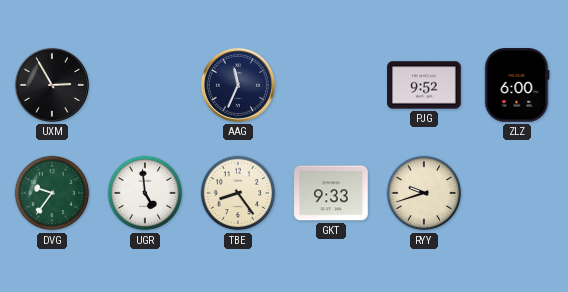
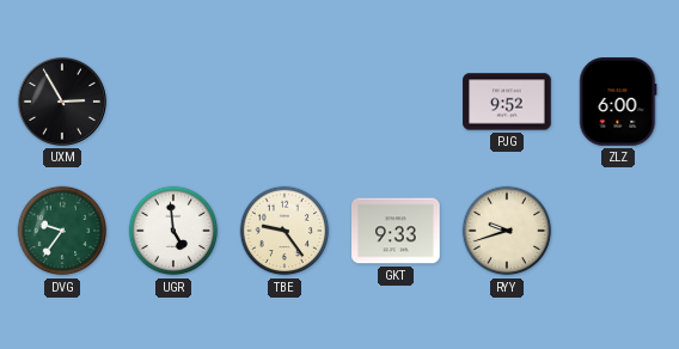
AAG: 11:34 -> none
TBE: 8:24 -> 9:24
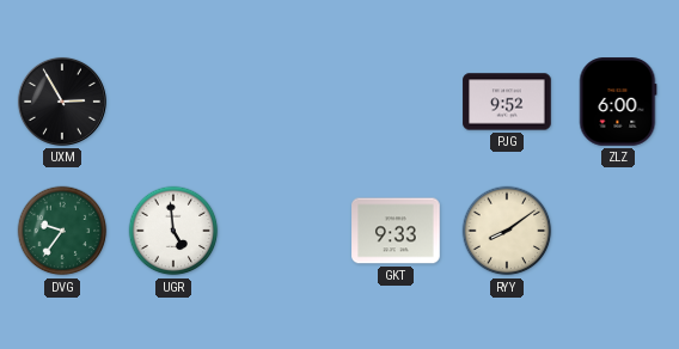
TBE: 9:24 -> none
RYY: 9:42 -> 8:09
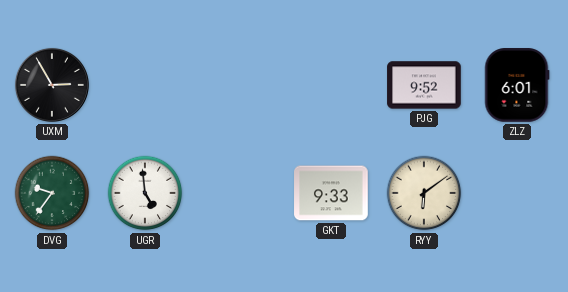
ZLZ: 6:00 -> 6:01
RYY: 8:09 -> 6:09
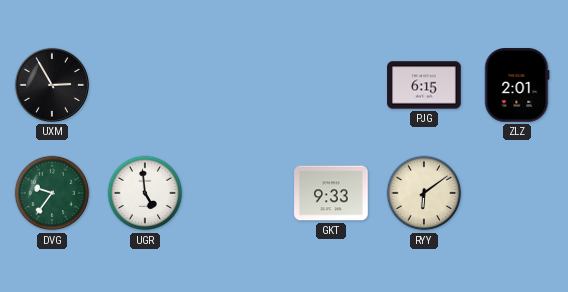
PJG: 9:52 -> 6:15
ZLZ: 6:01 -> 2:01
